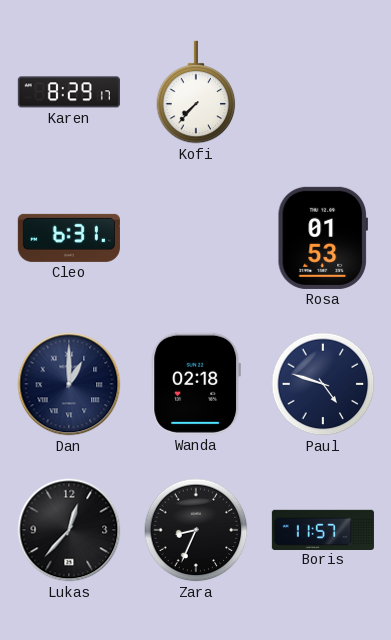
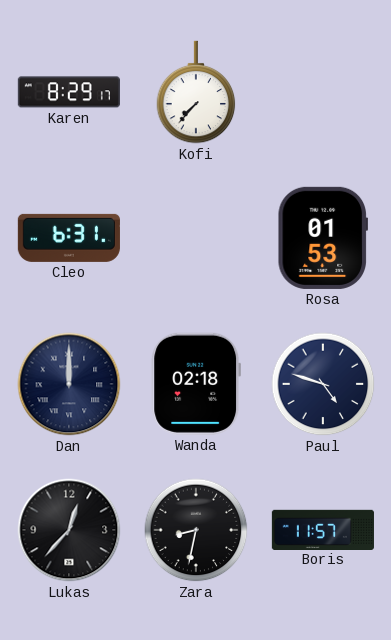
Dan: 1:00 -> 12:00
Zara: 8:34 -> 8:32
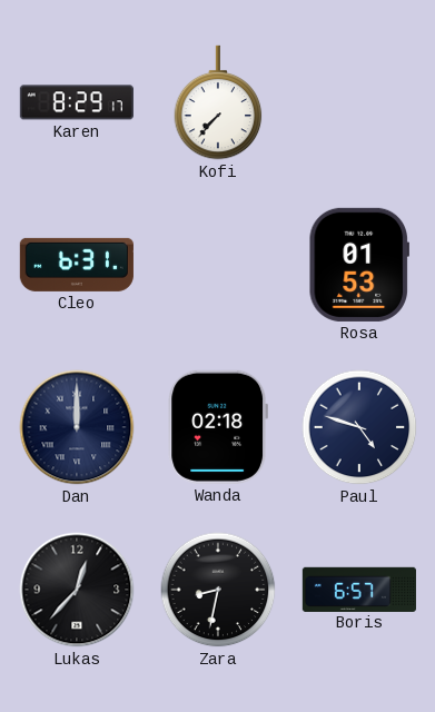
Boris: 11:57 -> 6:57
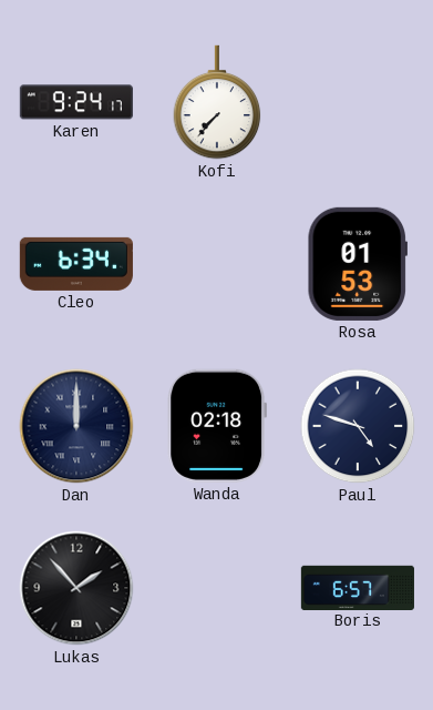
Karen: 8:29 -> 9:24
Cleo: 6:31 -> 6:34
Lukas: 12:37 -> 1:53
Zara: 8:32 -> none
